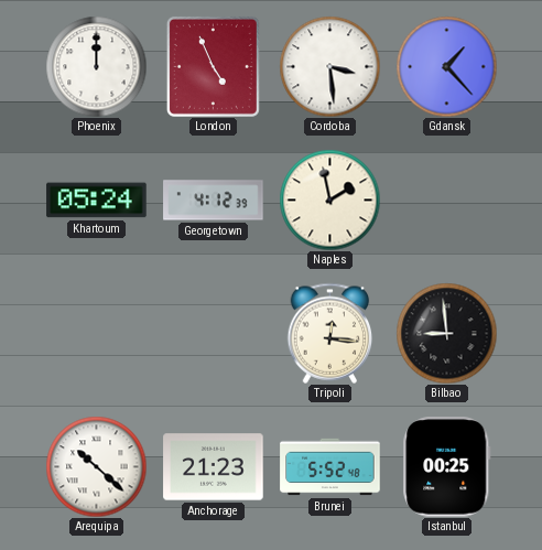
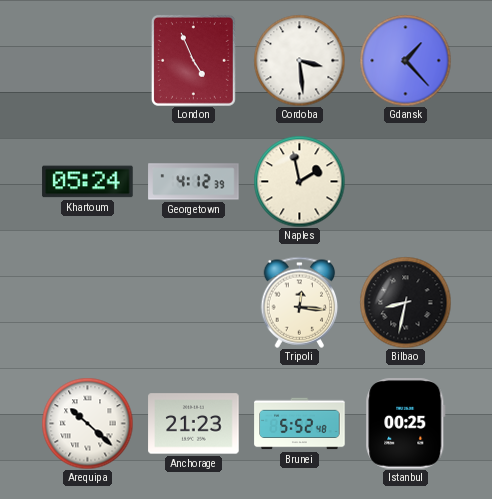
Phoenix: 12:00 -> none
Bilbao: 8:59 -> 8:32
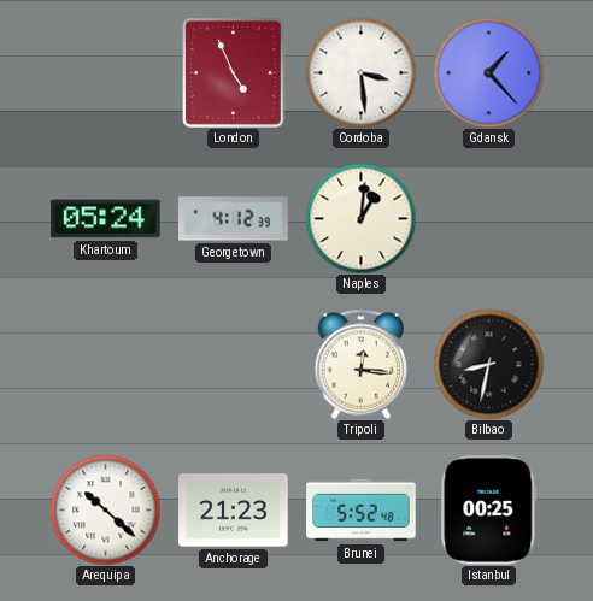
Naples: 1:58 -> 1:01
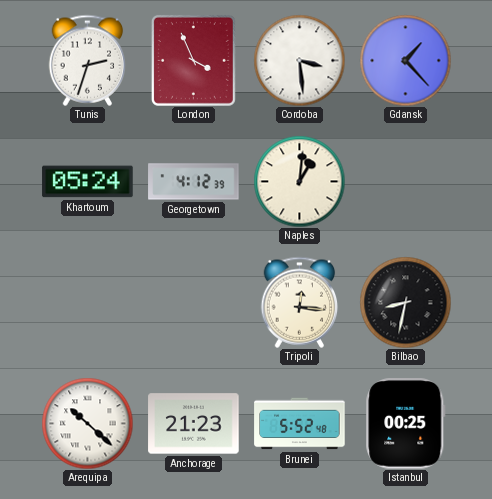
Tunis: none -> 2:33
London: 4:56 -> 3:56
